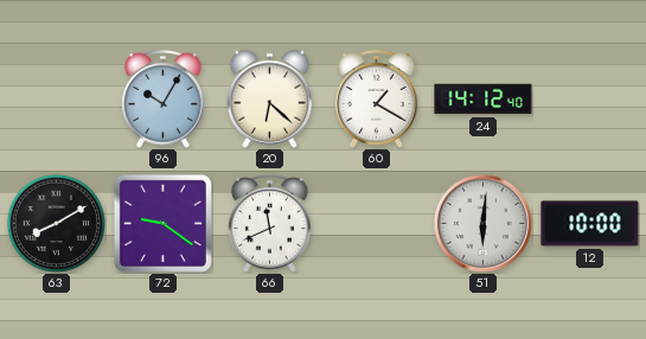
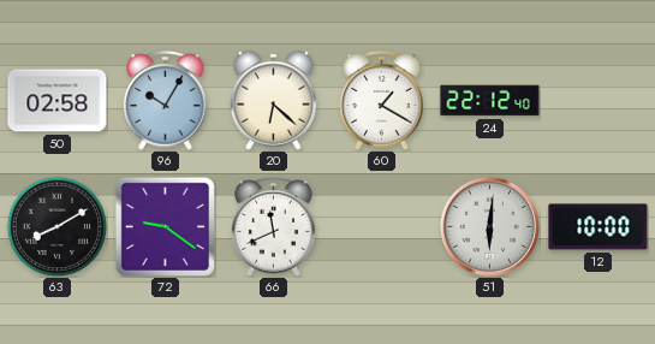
50: none -> 02:58
24: 14:12 -> 22:12
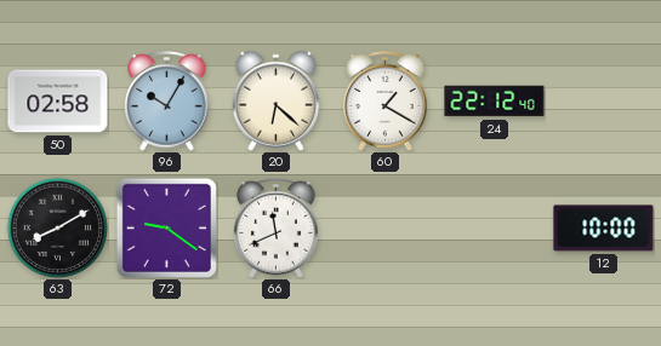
51: 6:01 -> none
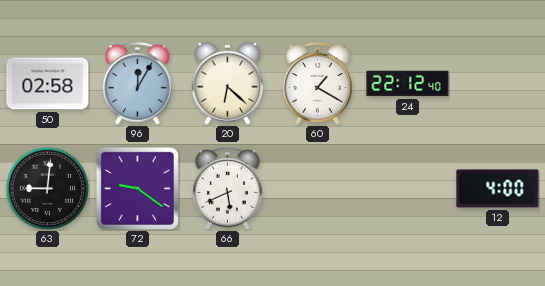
96: 10:05 -> 12:05
63: 8:10 -> 9:01
66: 11:41 -> 5:41
12: 10:00 -> 4:00
